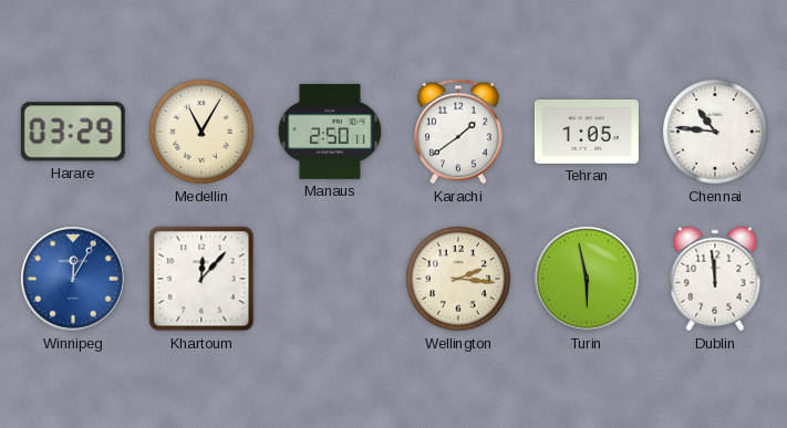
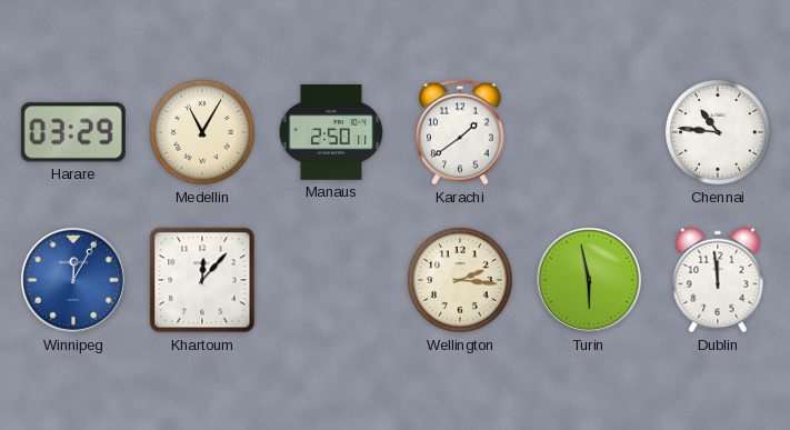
Tehran: 1:05 -> none
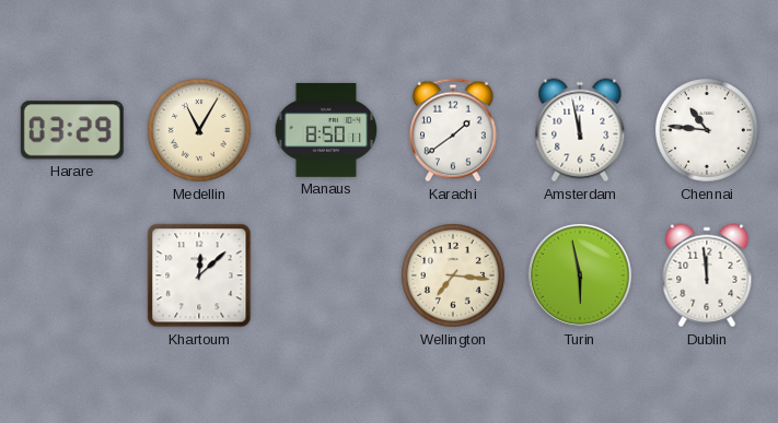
Manaus: 2:50 -> 8:50
Amsterdam: none -> 11:58
Winnipeg: 12:05 -> none
Khartoum: 12:07 -> 12:08
Wellington: 2:16 -> 7:16
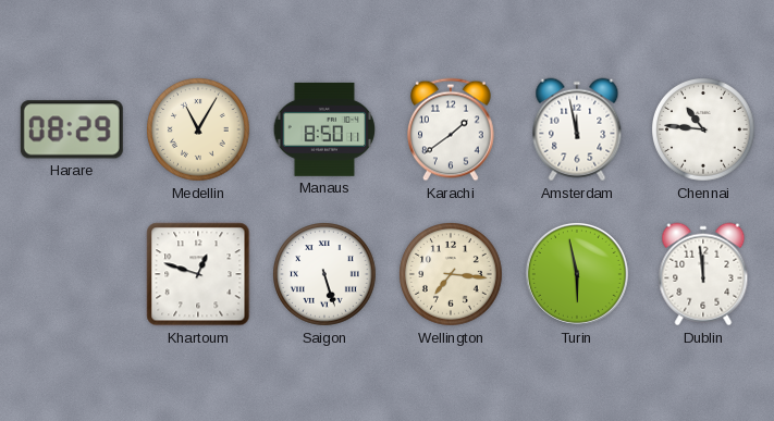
Harare: 03:29 -> 08:29
Khartoum: 12:08 -> 12:48
Saigon: none -> 5:27
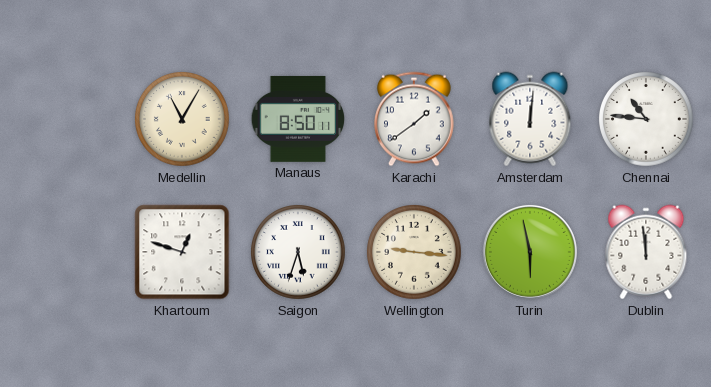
Harare: 08:29 -> none
Amsterdam: 11:58 -> 12:01
Saigon: 5:27 -> 5:33
Wellington: 7:16 -> 9:16
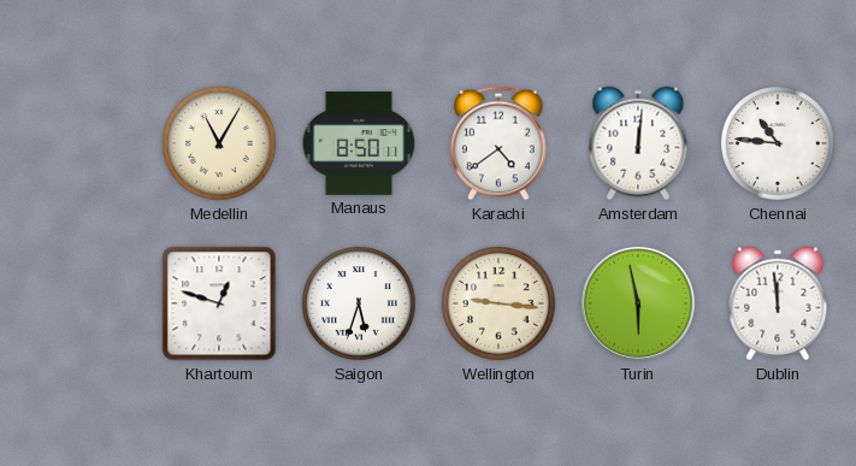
Karachi: 1:39 -> 4:39
